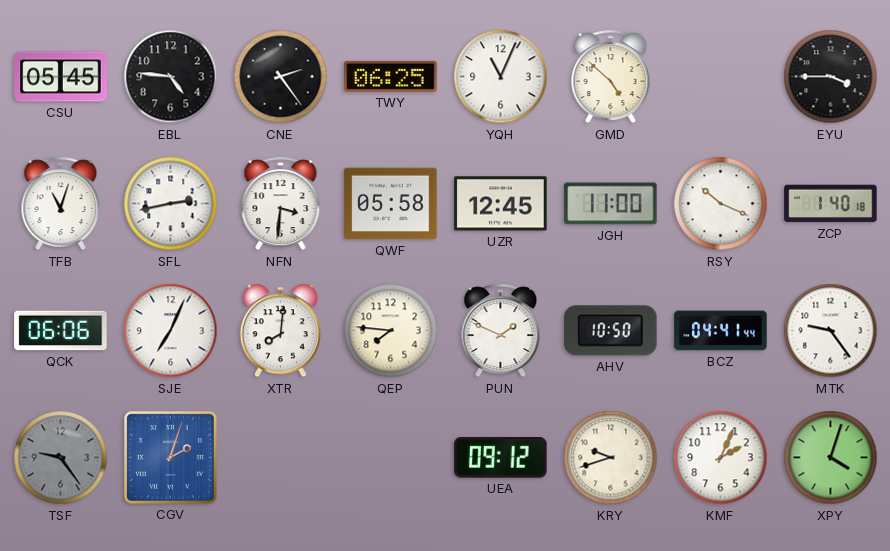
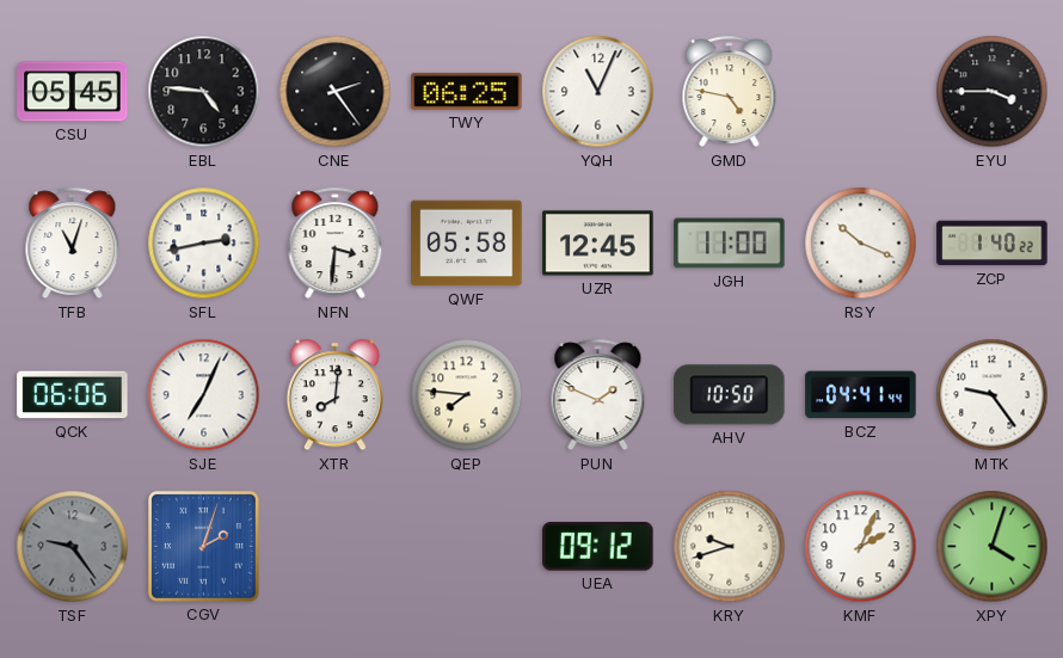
GMD: 4:52 -> 4:47
ZCP: 1:40:18 -> 1:40:22
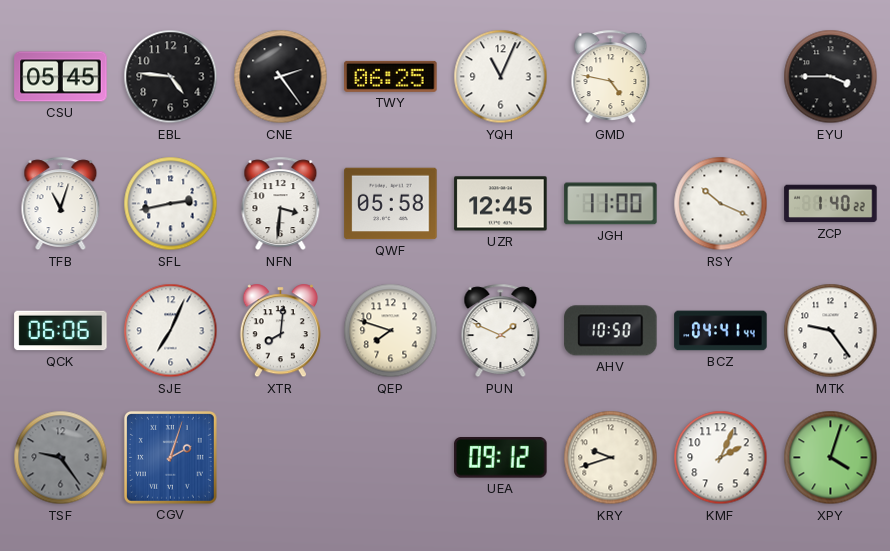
QEP: 7:46 -> 7:48
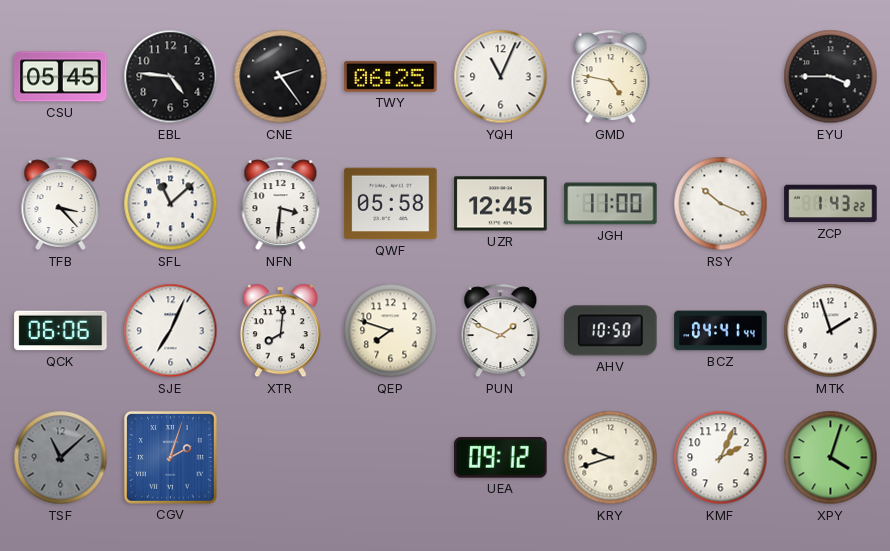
TFB: 11:03 -> 3:23
SFL: 2:43 -> 11:08
ZCP: 1:40 -> 1:43
MTK: 9:24 -> 1:57
TSF: 9:24 -> 11:08
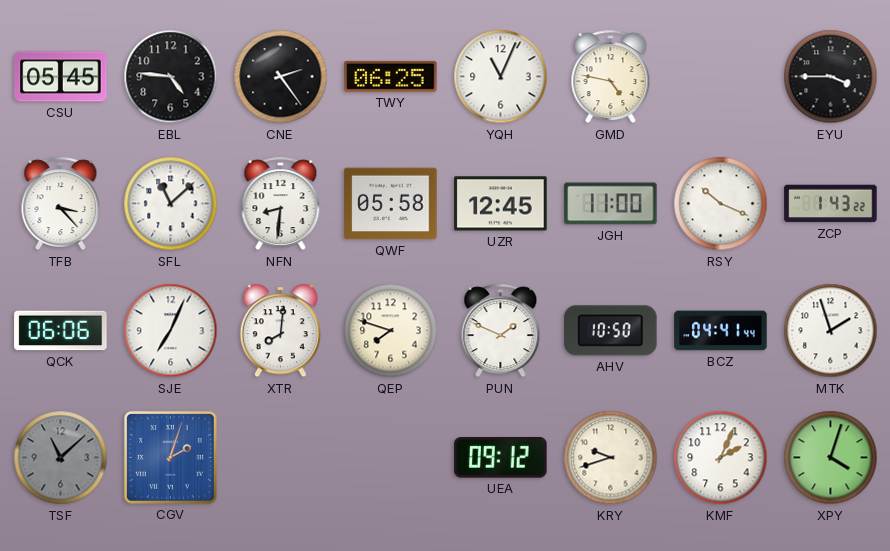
NFN: 3:31 -> 8:31
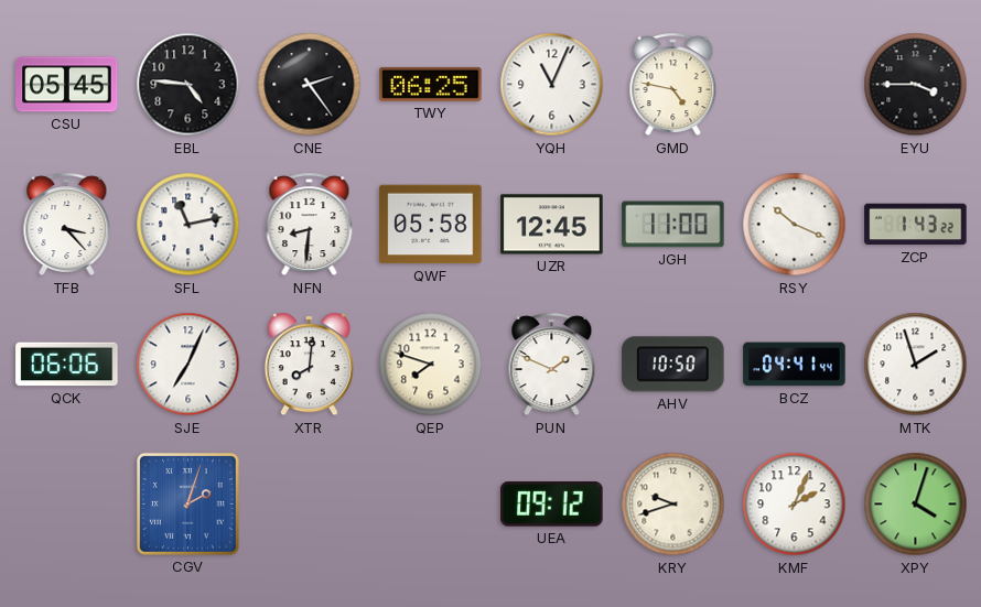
SFL: 11:08 -> 11:13
TSF: 11:08 -> none
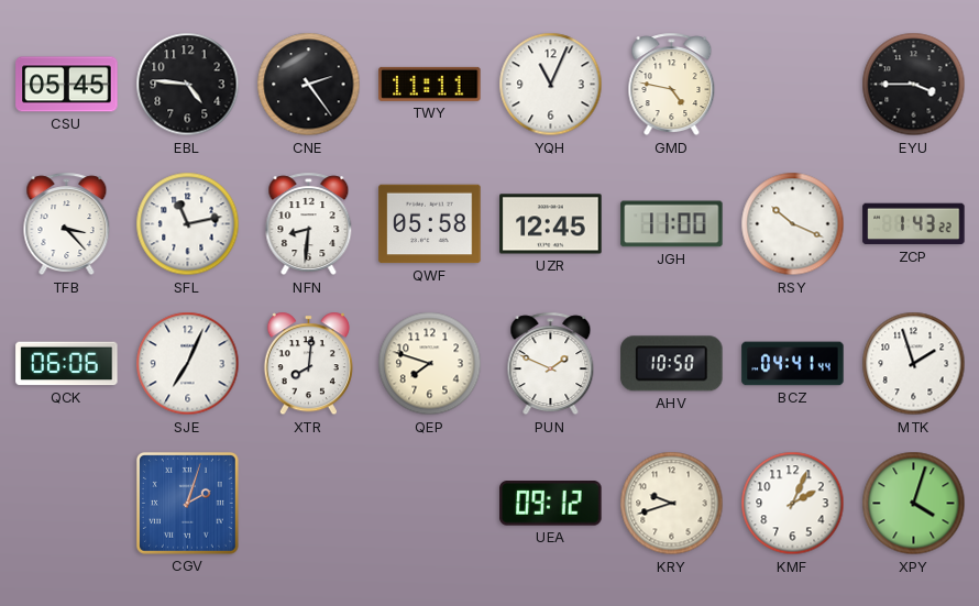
TWY: 06:25 -> 11:11
